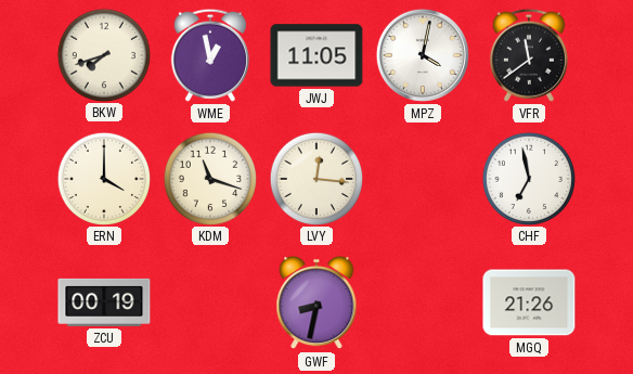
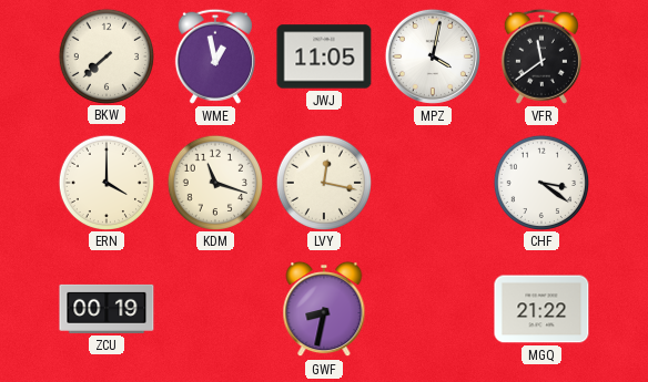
BKW: 7:42 -> 7:38
LVY: 12:16 -> 12:17
CHF: 6:58 -> 3:21
MGQ: 21:26 -> 21:22
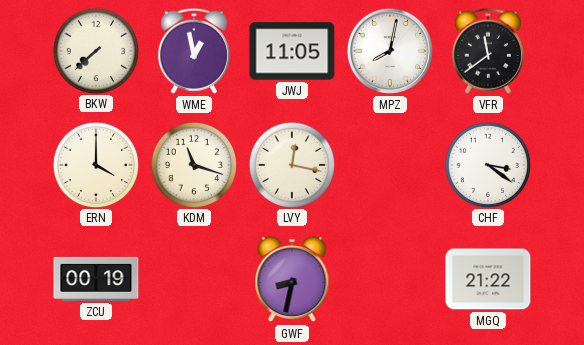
MPZ: 4:02 -> 8:02
